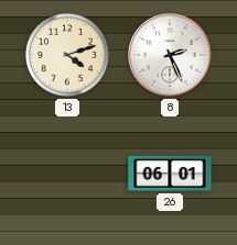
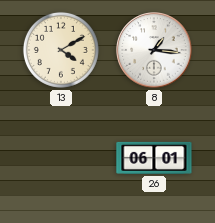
13: 4:12 -> 4:10
8: 2:26 -> 1:16
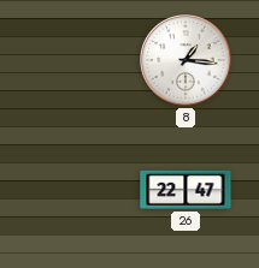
13: 4:10 -> none
26: 06:01 -> 22:47
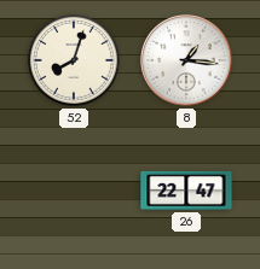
52: none -> 8:03
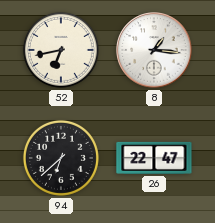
52: 8:03 -> 6:43
94: none -> 6:38
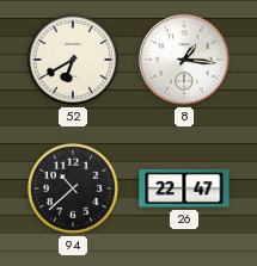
52: 6:43 -> 6:40
94: 6:38 -> 10:38
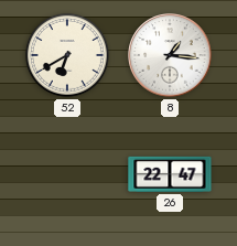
94: 10:38 -> none
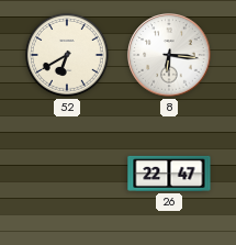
8: 1:16 -> 6:16
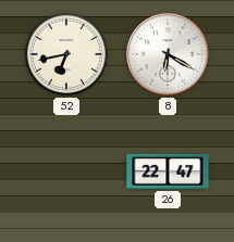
52: 6:40 -> 6:43
8: 6:16 -> 6:20
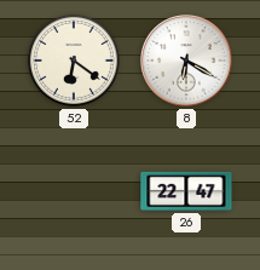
52: 6:43 -> 6:21
